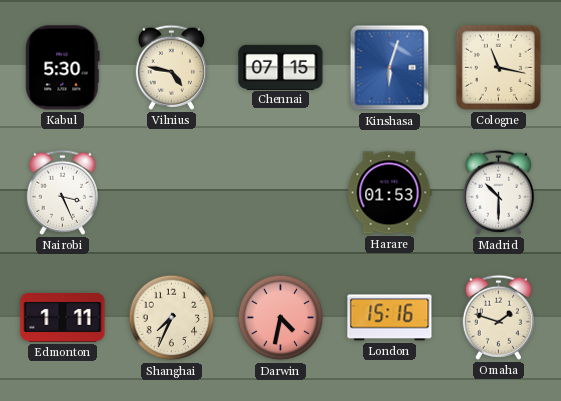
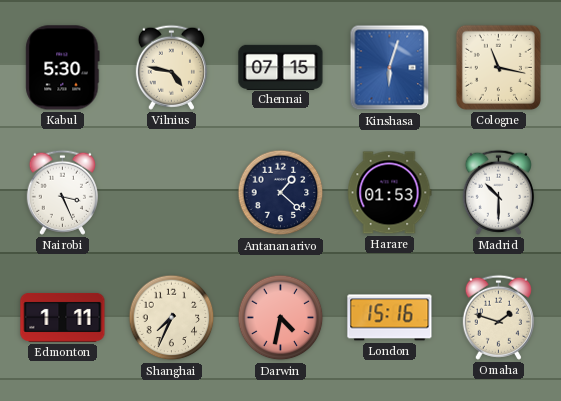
Antananarivo: none -> 1:22
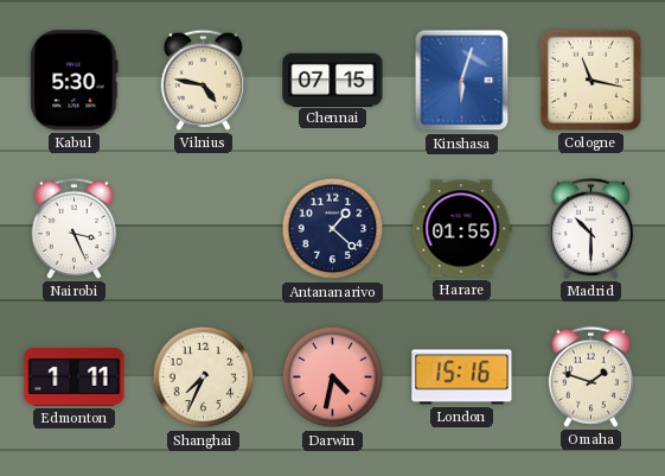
Harare: 01:53 -> 01:55
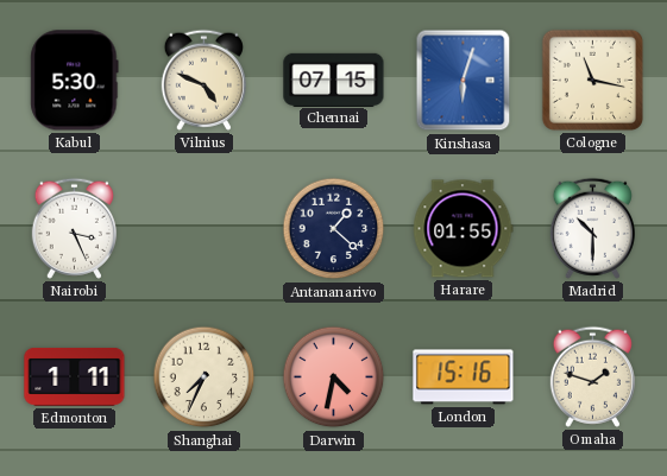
Vilnius: 4:47 -> 4:49
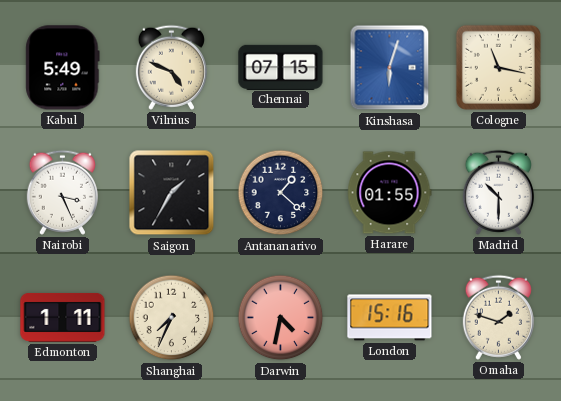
Kabul: 5:30 -> 5:49
Saigon: none -> 1:35
